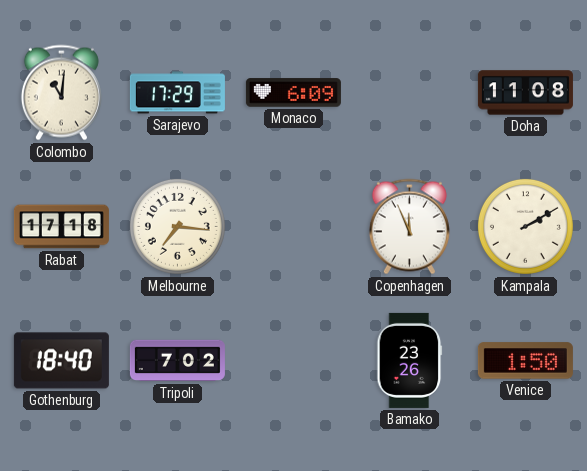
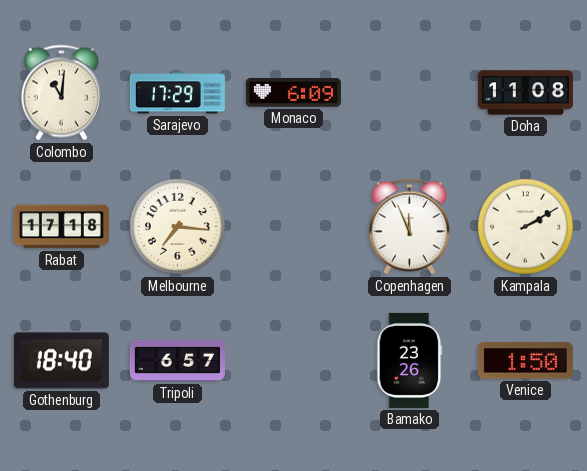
Tripoli: 7:02 -> 6:57
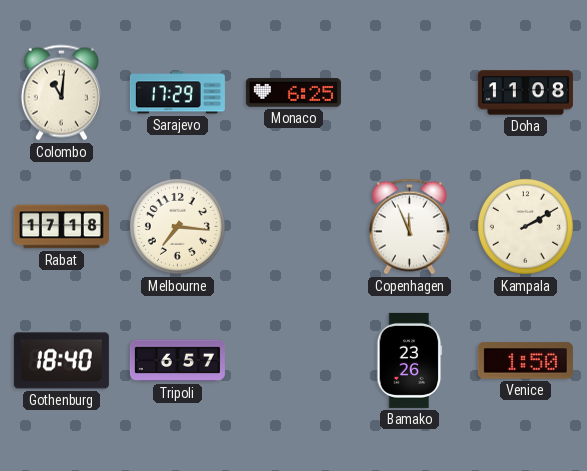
Monaco: 6:09 -> 6:25
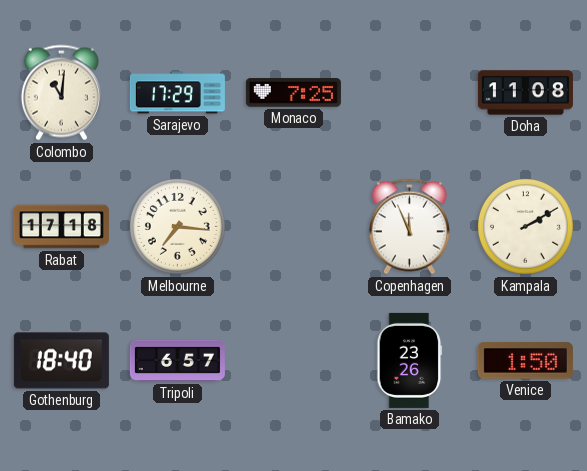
Monaco: 6:25 -> 7:25
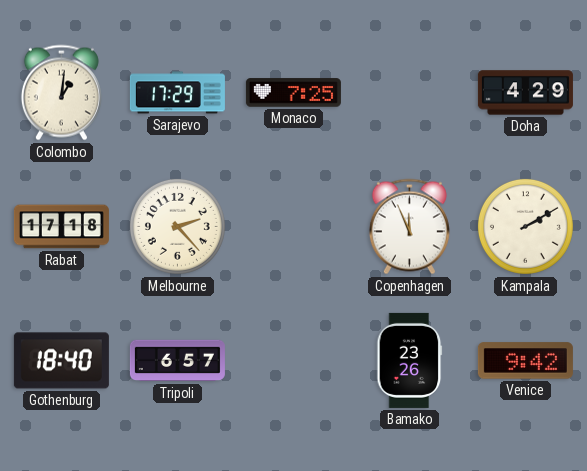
Colombo: 11:01 -> 1:01
Doha: 11:08 -> 4:29
Melbourne: 7:16 -> 2:23
Venice: 1:50 -> 9:42
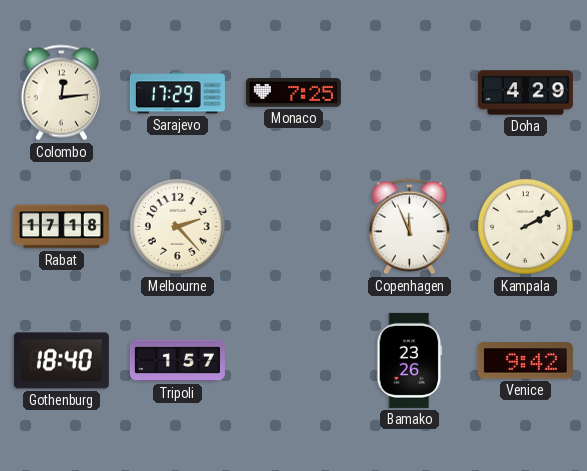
Colombo: 1:01 -> 12:14
Tripoli: 6:57 -> 1:57
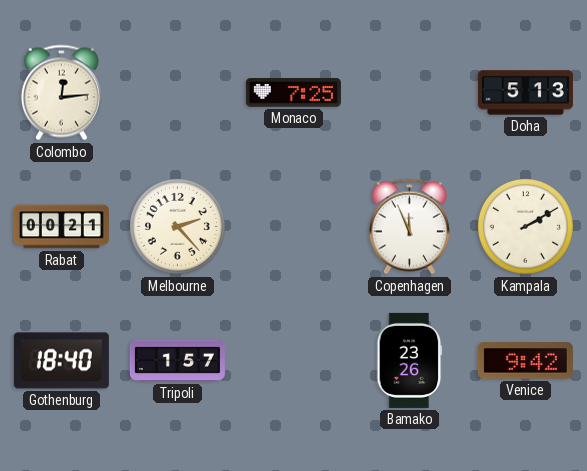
Sarajevo: 17:29 -> none
Doha: 4:29 -> 5:13
Rabat: 17:18 -> 00:21
